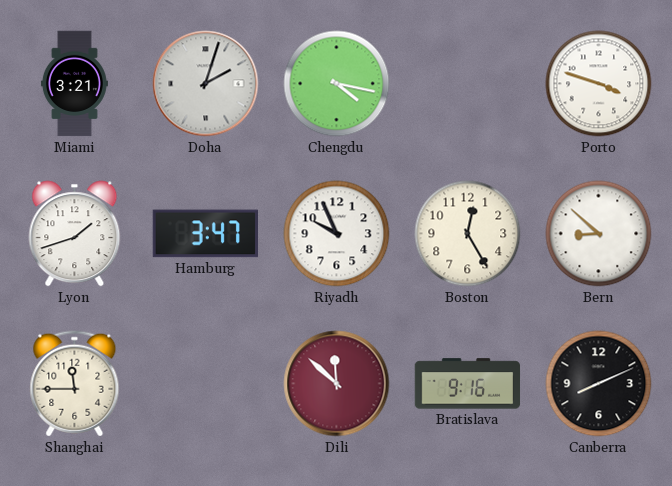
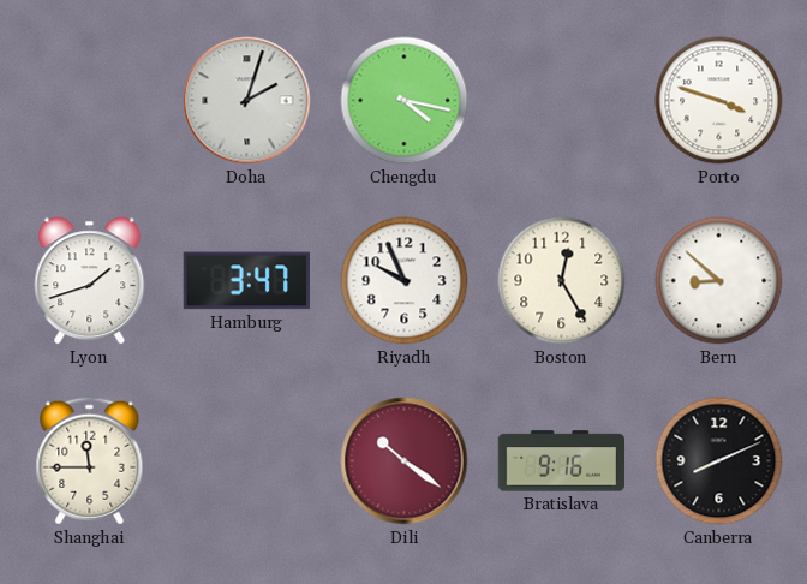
Miami: 3:21 -> none
Dili: 11:52 -> 10:21
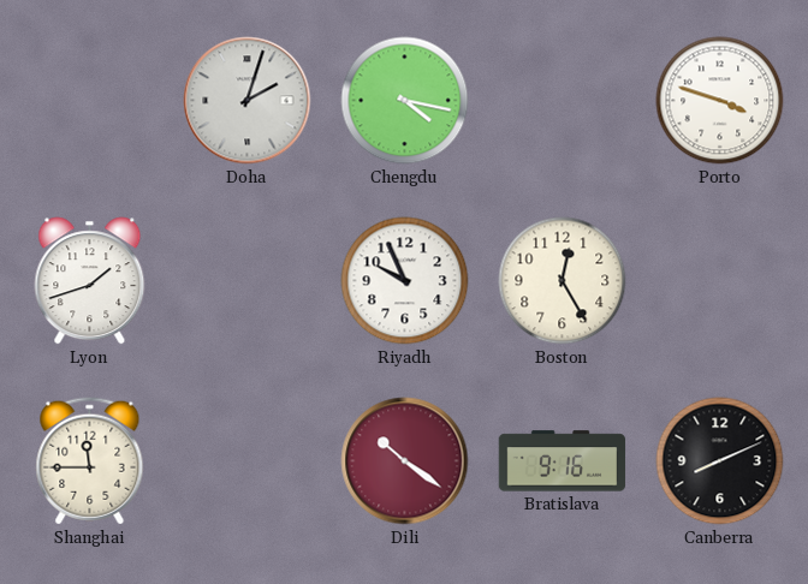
Hamburg: 3:47 -> none
Bern: 8:52 -> none
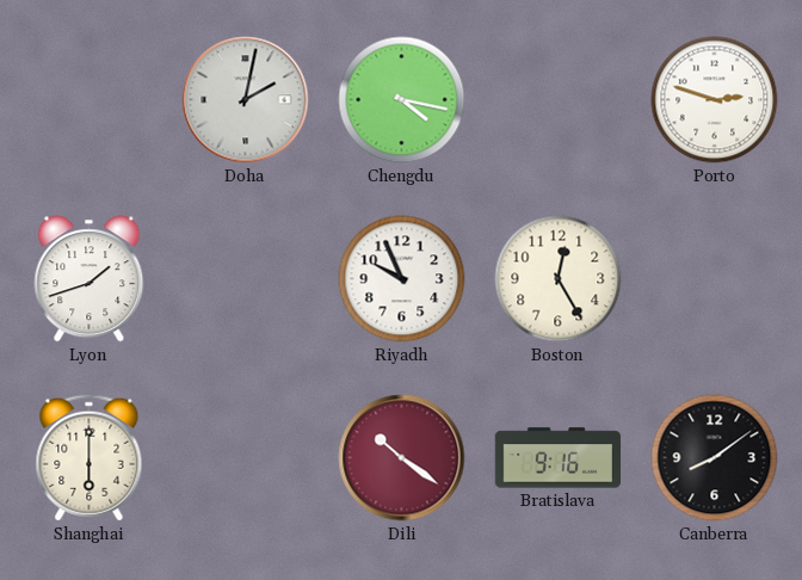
Doha: 2:03 -> 2:02
Porto: 3:48 -> 2:48
Shanghai: 11:45 -> 6:00
Canberra: 8:11 -> 8:09
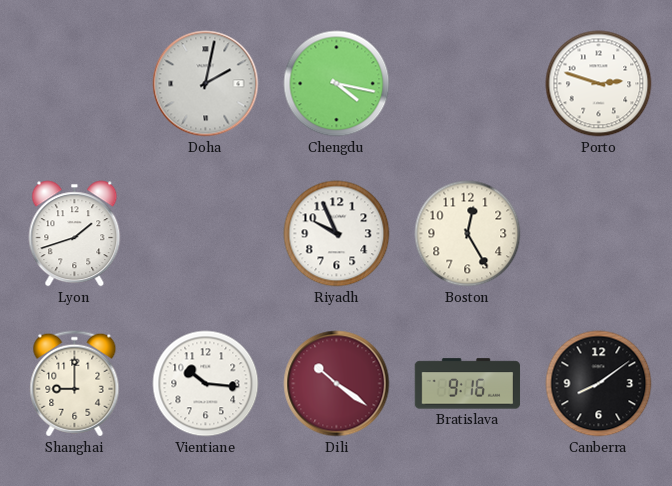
Shanghai: 6:00 -> 9:00
Vientiane: none -> 10:16
